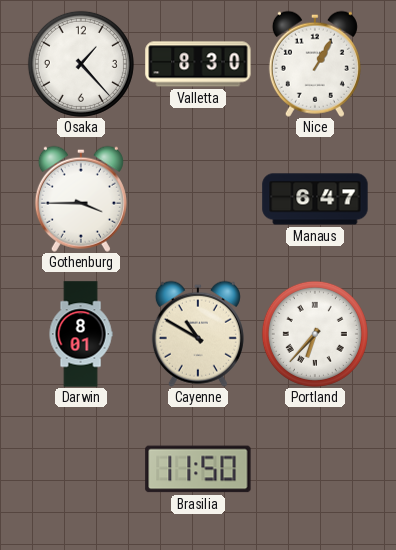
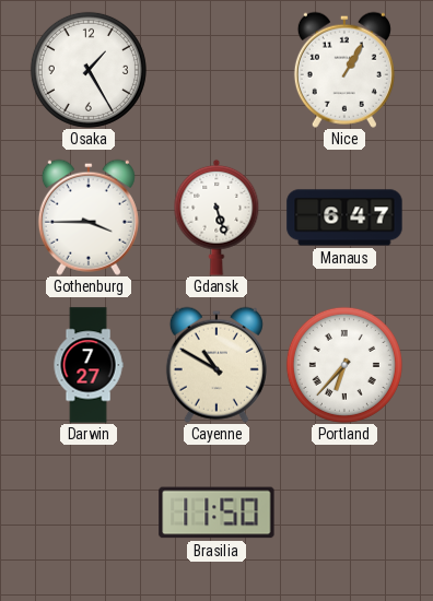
Osaka: 1:23 -> 1:25
Valletta: 8:30 -> none
Gdansk: none -> 5:27
Darwin: 8:01 -> 7:27
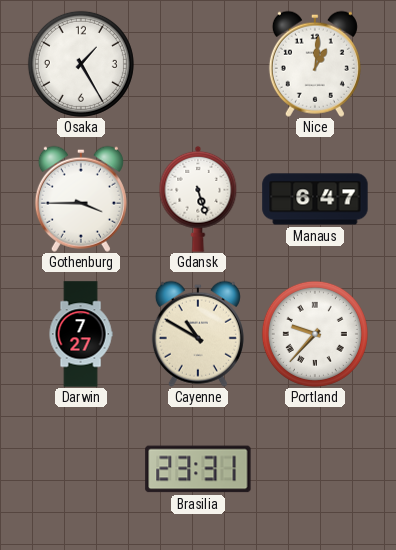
Nice: 1:05 -> 1:01
Portland: 6:37 -> 9:37
Brasilia: 11:50 -> 23:31
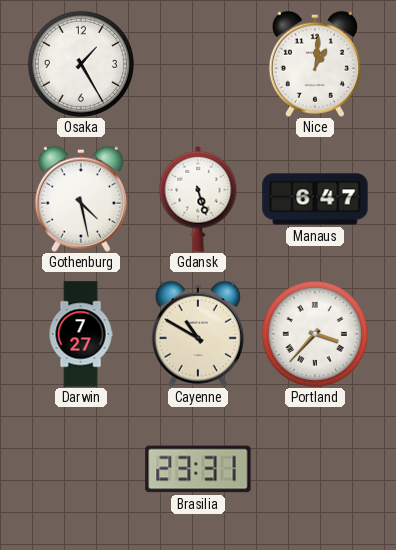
Gothenburg: 3:45 -> 4:28
Portland: 9:37 -> 3:37
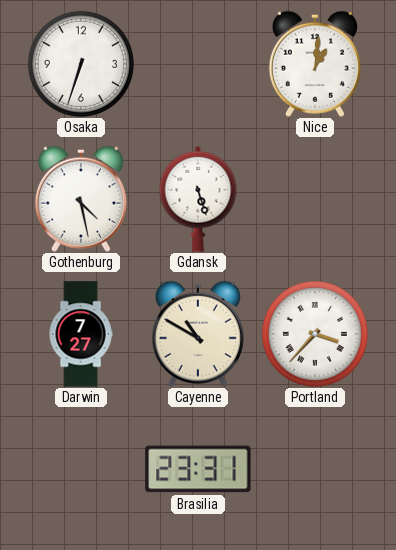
Osaka: 1:25 -> 6:33
Manaus: 6:47 -> none
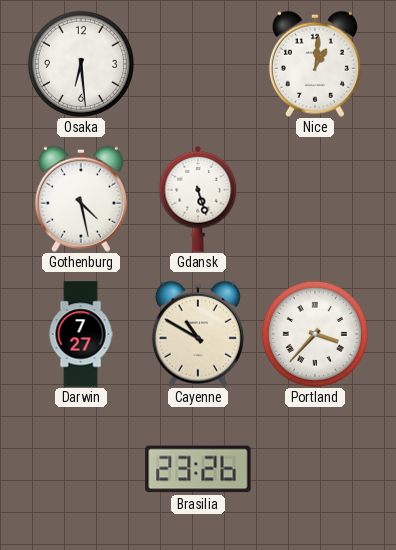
Osaka: 6:33 -> 6:29
Brasilia: 23:31 -> 23:26
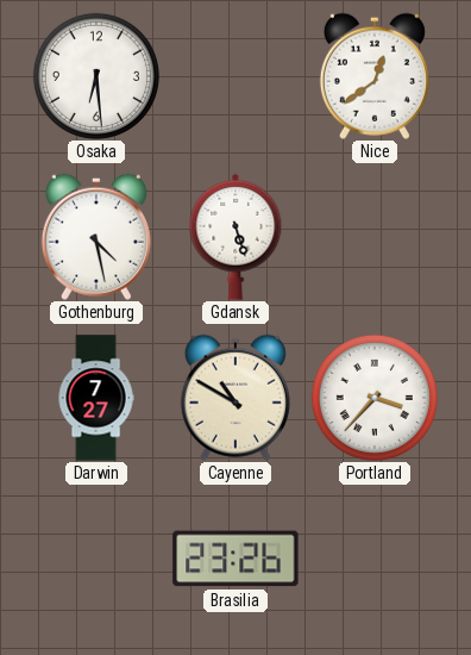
Nice: 1:01 -> 12:39
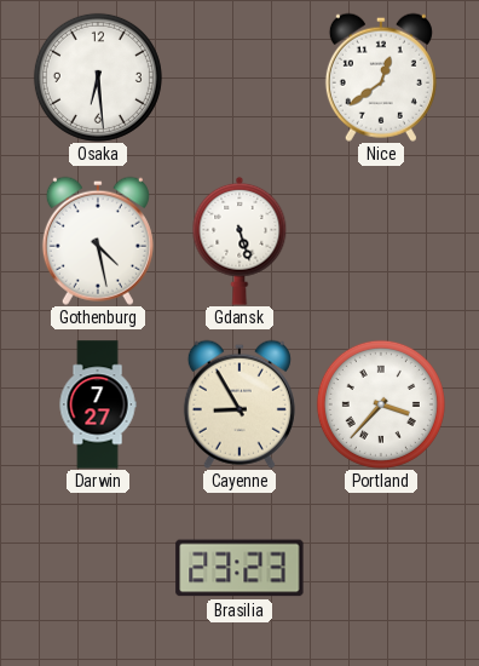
Cayenne: 10:50 -> 8:55
Brasilia: 23:26 -> 23:23
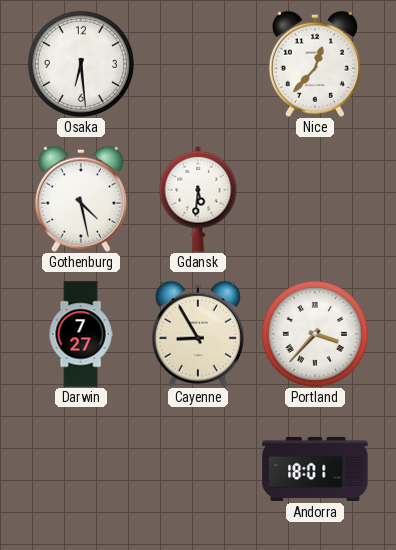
Nice: 12:39 -> 12:37
Gdansk: 5:27 -> 5:31
Brasilia: 23:23 -> none
Andorra: none -> 18:01
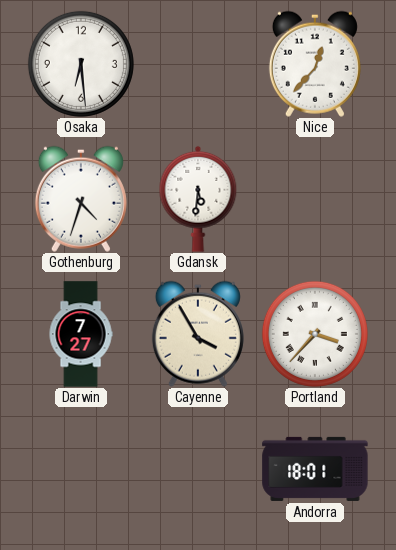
Gothenburg: 4:28 -> 4:33
Cayenne: 8:55 -> 3:55
